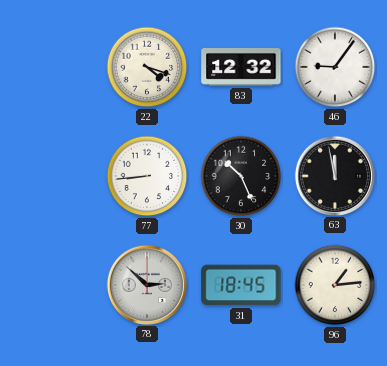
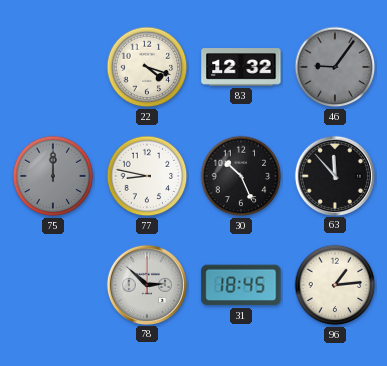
46 dial: white -> grey
75: none -> 12:00
77: 8:44 -> 8:47
63: 11:58 -> 11:53
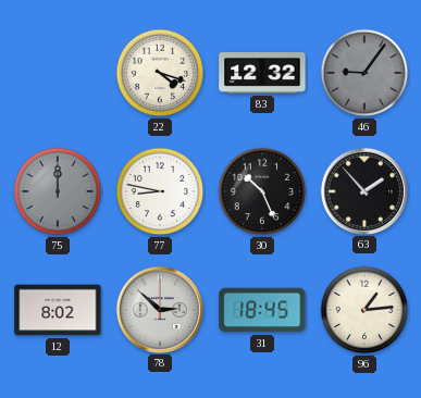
63: 11:53 -> 1:53
12: none -> 8:02
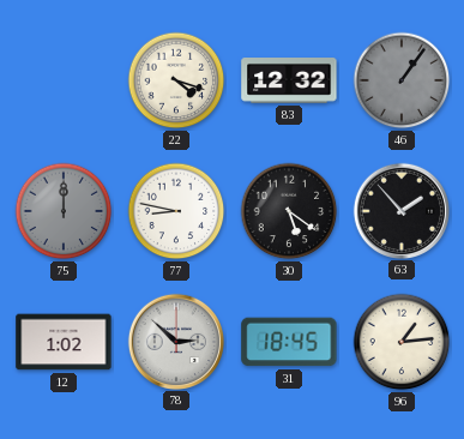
46: 9:06 -> 1:06
30: 10:26 -> 5:21
12: 8:02 -> 1:02
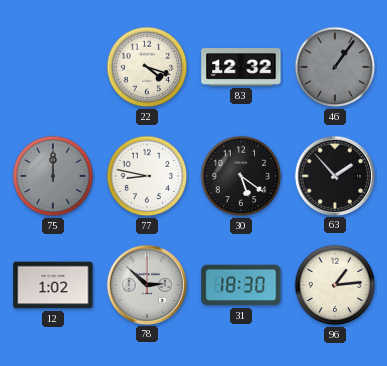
31: 18:45 -> 18:30
